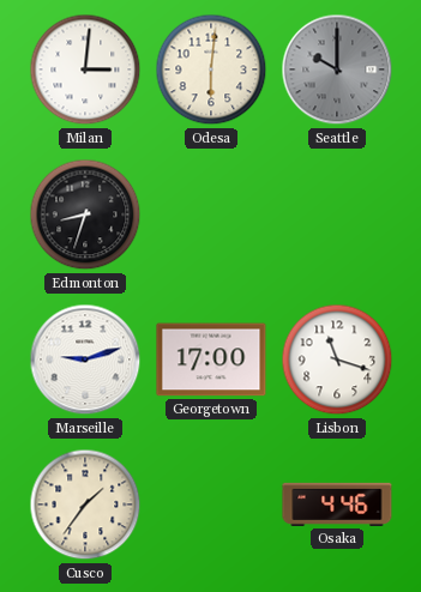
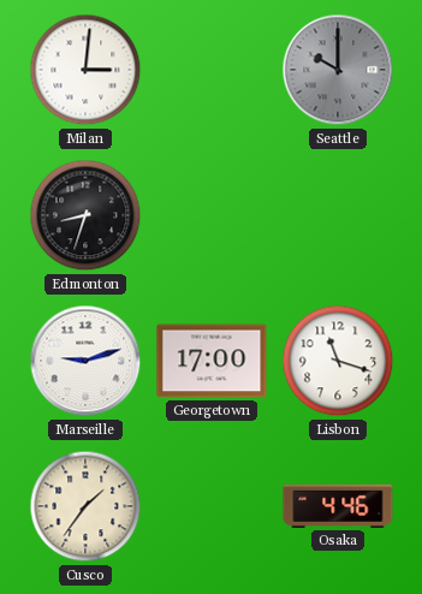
Odesa: 6:01 -> none
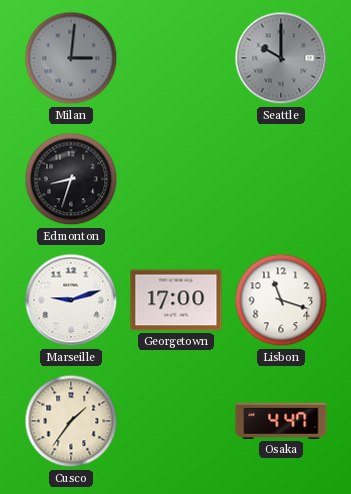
Milan dial: white -> grey
Osaka: 4:46 -> 4:47
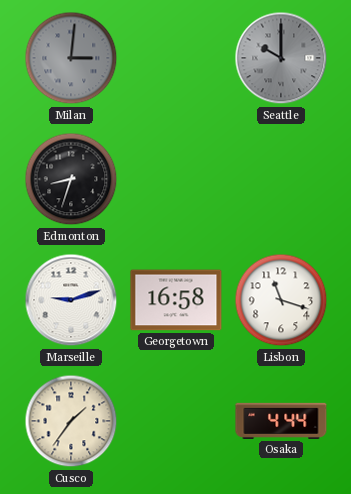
Georgetown: 17:00 -> 16:58
Osaka: 4:47 -> 4:44
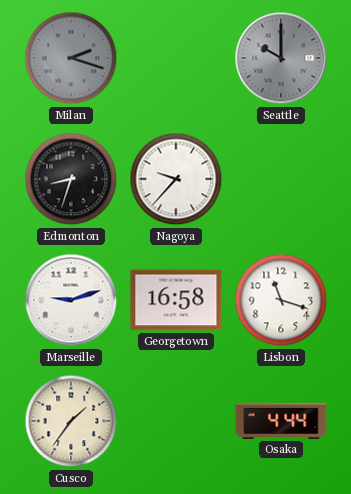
Milan: 3:01 -> 2:18
Nagoya: none -> 9:37
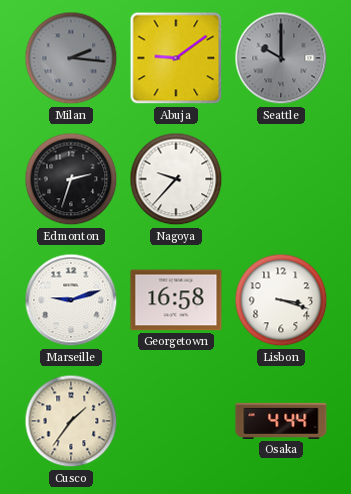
Milan: 2:18 -> 2:16
Abuja: none -> 9:09
Edmonton: 8:33 -> 2:33
Lisbon: 11:18 -> 3:18
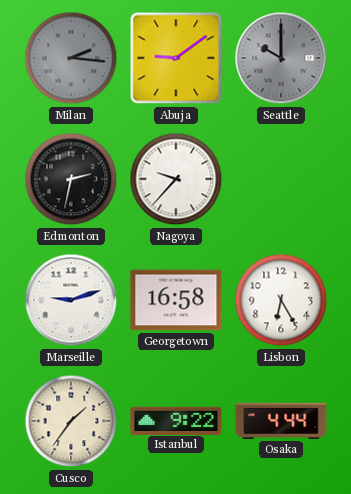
Edmonton: 2:33 -> 2:32
Lisbon: 3:18 -> 6:25
Istanbul: none -> 9:22
